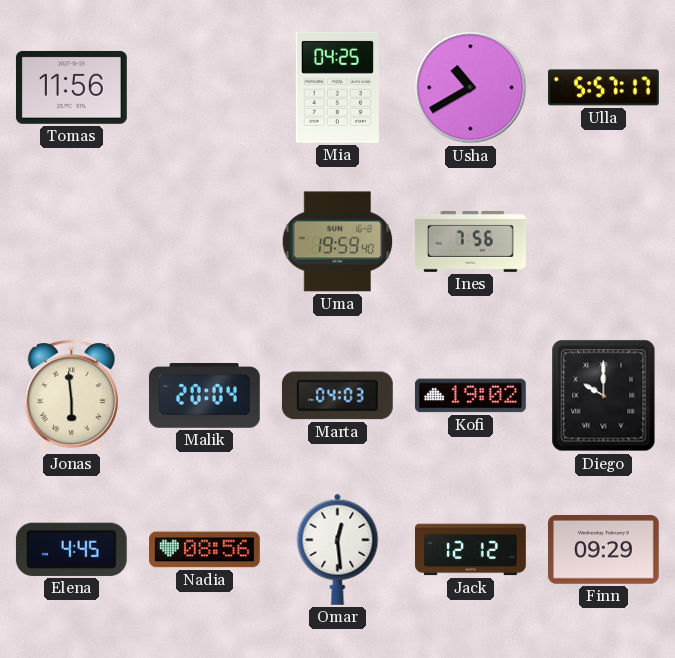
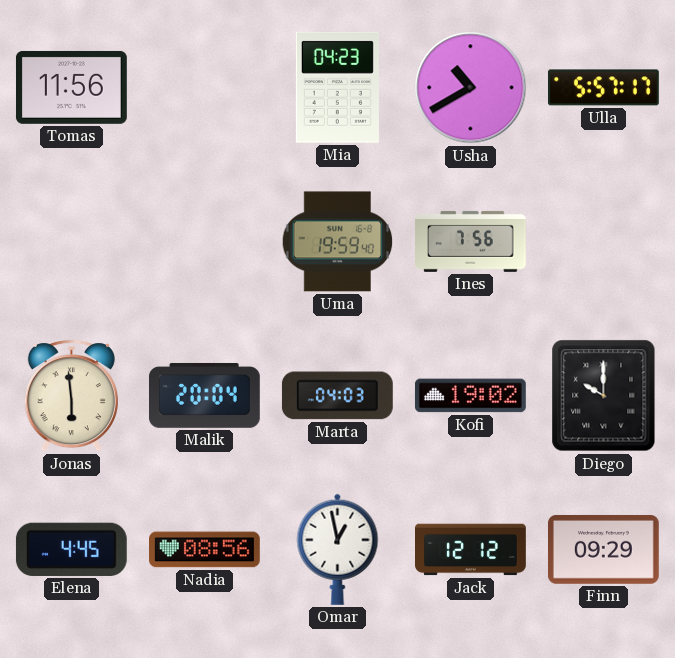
Mia: 04:25 -> 04:23
Omar: 12:29 -> 12:58
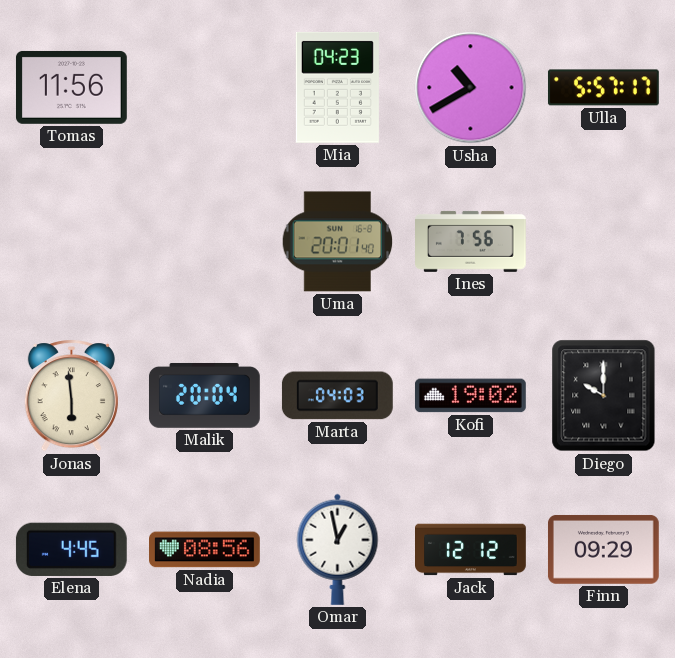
Uma: 19:59 -> 20:01
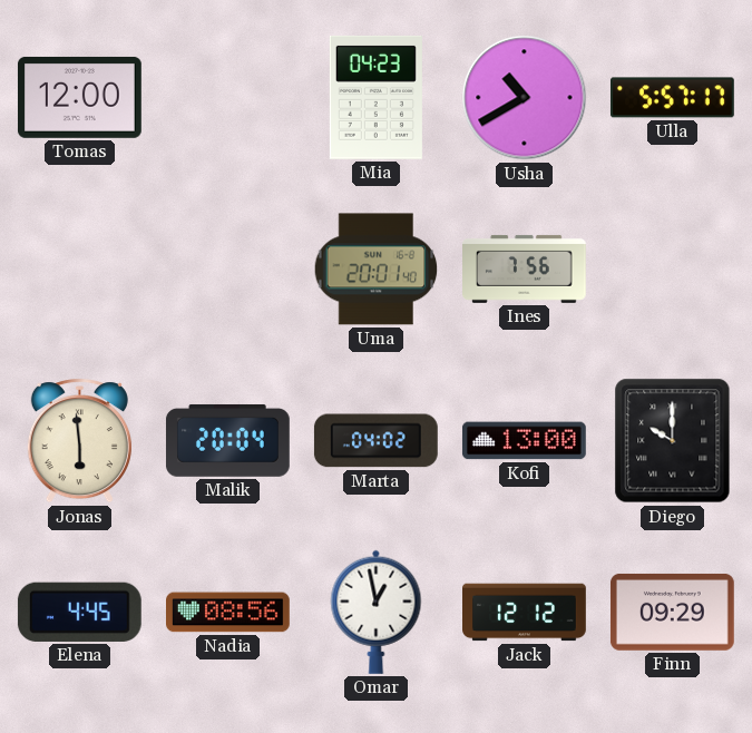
Tomas: 11:56 -> 12:00
Marta: 04:03 -> 04:02
Kofi: 19:02 -> 13:00
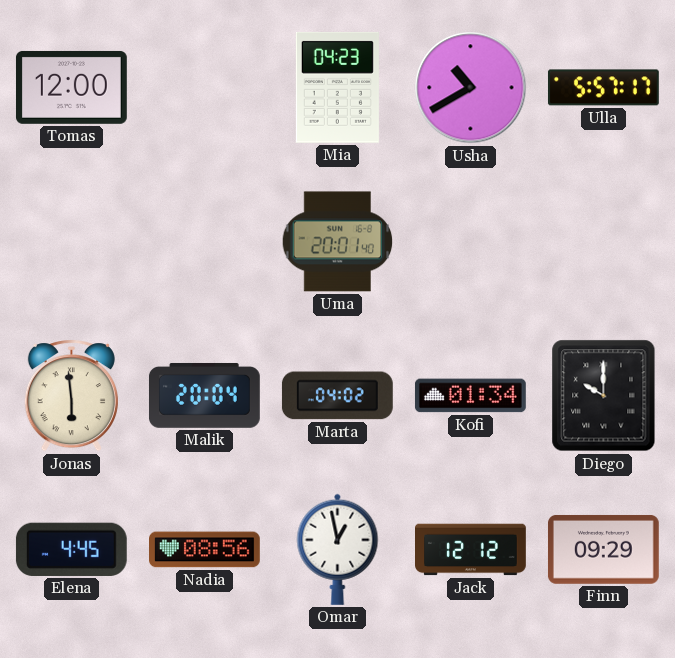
Ines: 7:56 -> none
Kofi: 13:00 -> 01:34
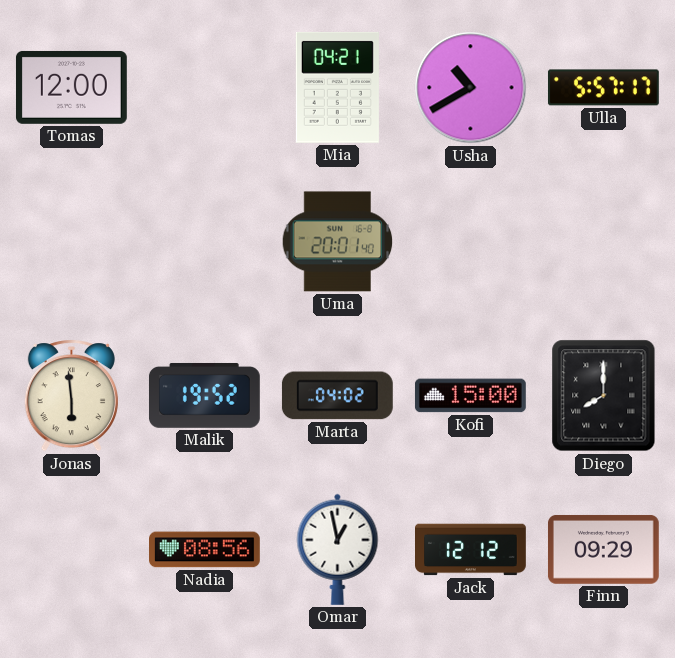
Mia: 04:23 -> 04:21
Malik: 20:04 -> 19:52
Kofi: 01:34 -> 15:00
Diego: 10:00 -> 8:00
Elena: 4:45 -> none
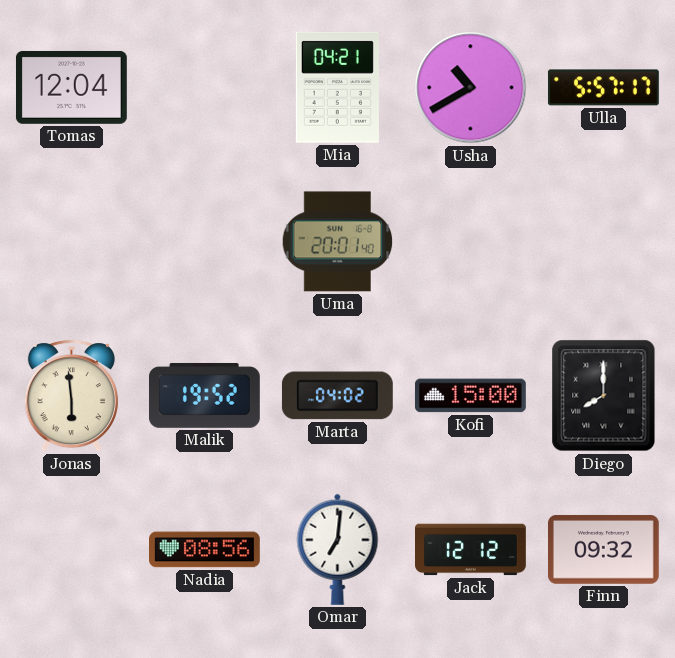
Tomas: 12:00 -> 12:04
Omar: 12:58 -> 7:01
Finn: 09:29 -> 09:32
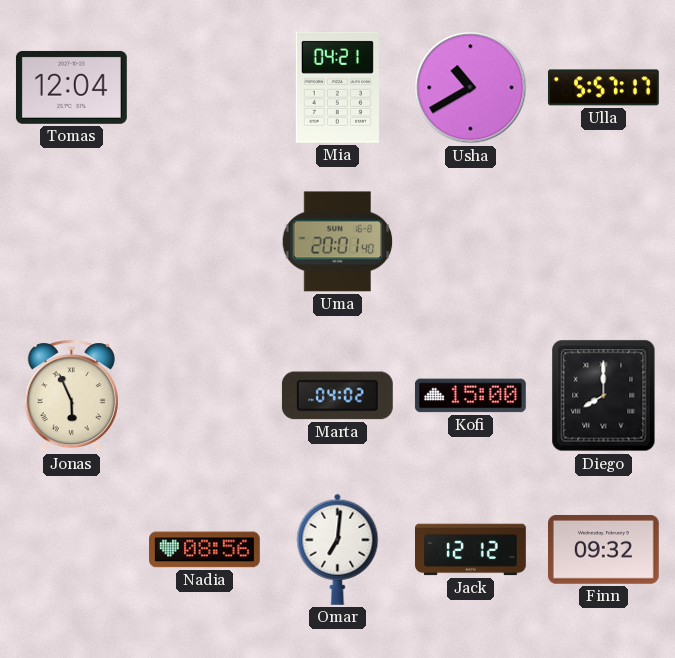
Jonas: 5:59 -> 5:56
Malik: 19:52 -> none
